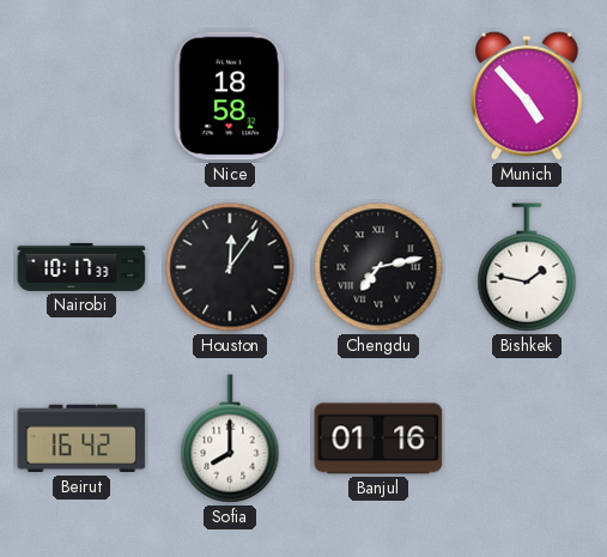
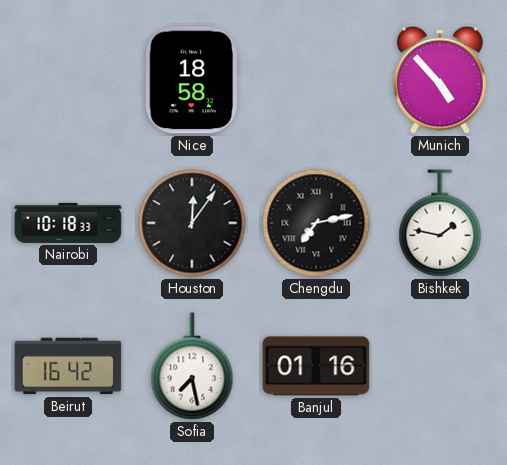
Nairobi: 10:17 -> 10:18
Sofia: 8:00 -> 7:28
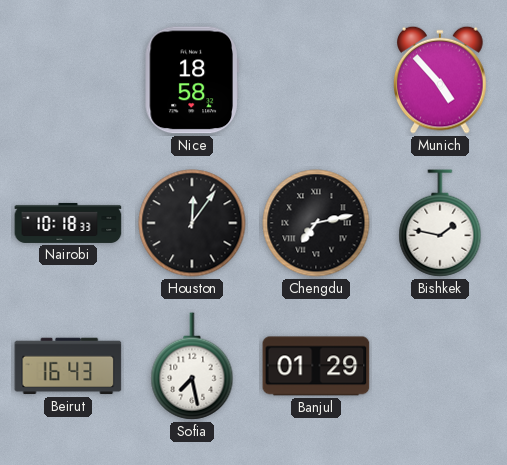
Beirut: 16:42 -> 16:43
Banjul: 01:16 -> 01:29
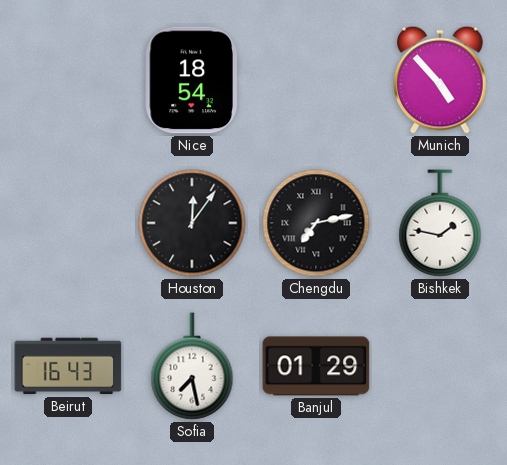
Nice: 18:58 -> 18:54
Nairobi: 10:18 -> none
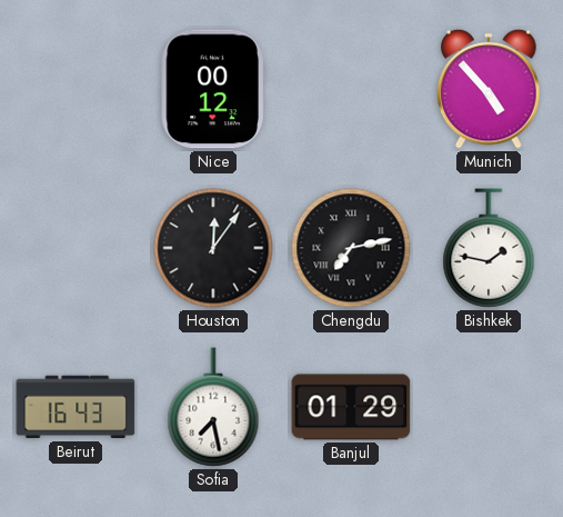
Nice: 18:54 -> 00:12
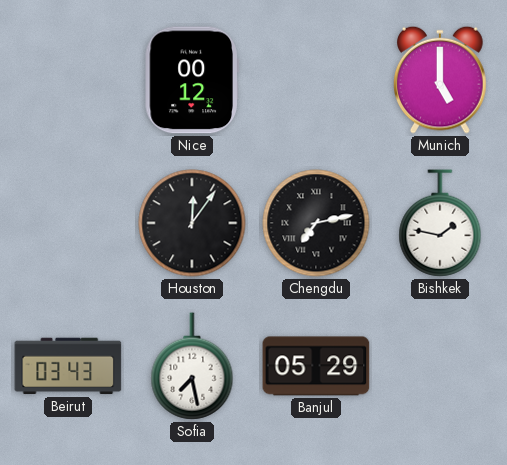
Munich: 4:53 -> 5:00
Beirut: 16:43 -> 03:43
Banjul: 01:29 -> 05:29
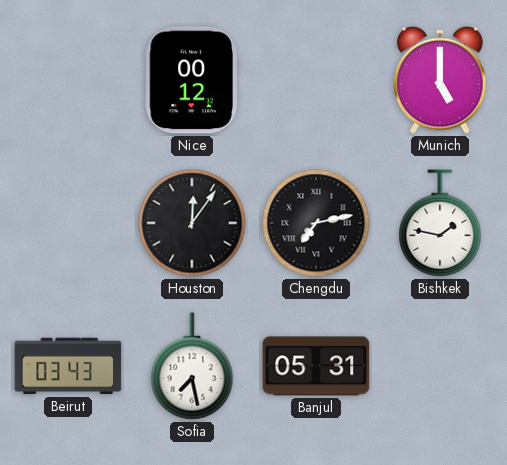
Banjul: 05:29 -> 05:31
